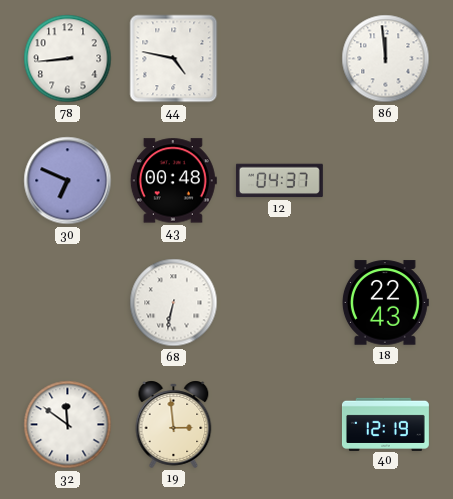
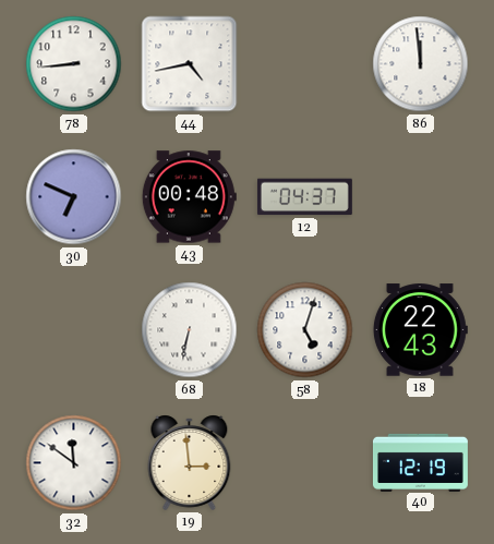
44: 4:47 -> 4:43
58: none -> 5:03
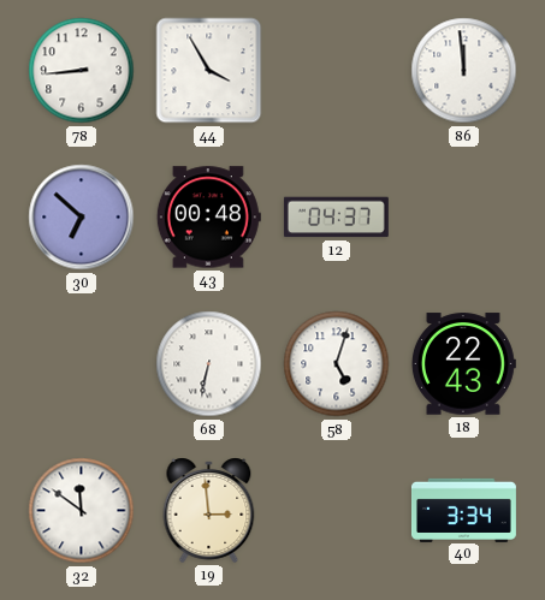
44: 4:43 -> 3:55
30: 6:49 -> 6:52
40: 12:19 -> 3:34
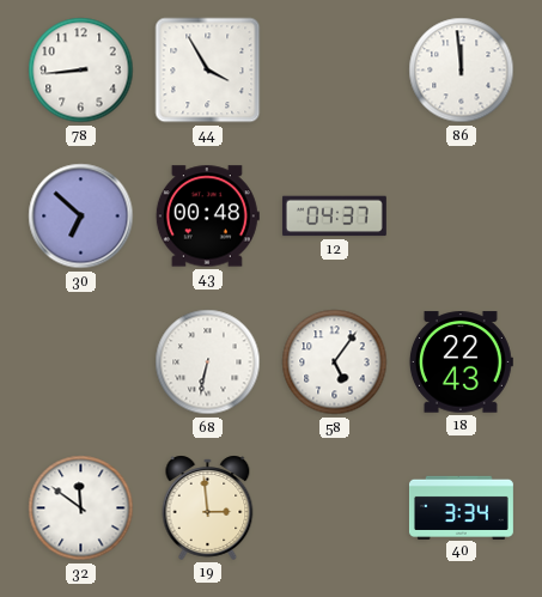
58: 5:03 -> 5:06
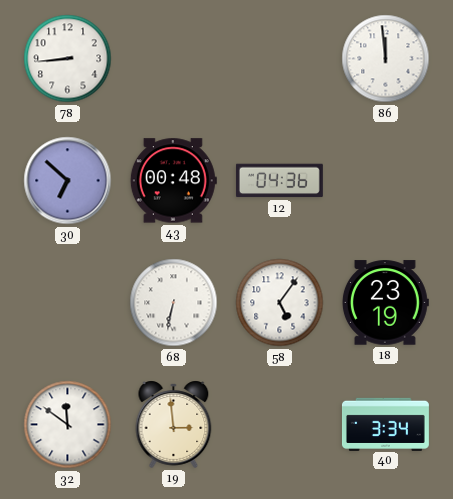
44: 3:55 -> none
12: 04:37 -> 04:36
18: 22:43 -> 23:19
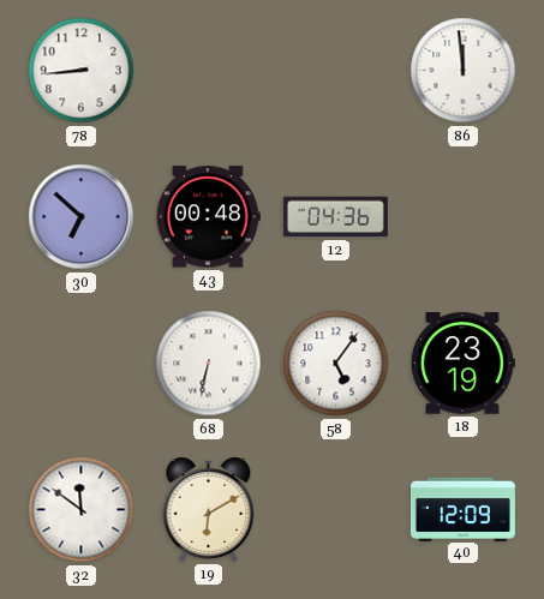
19: 2:59 -> 6:10
40: 3:34 -> 12:09
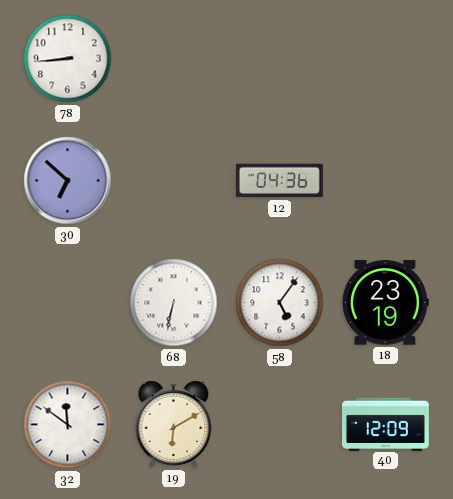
86: 11:59 -> none
43: 00:48 -> none
